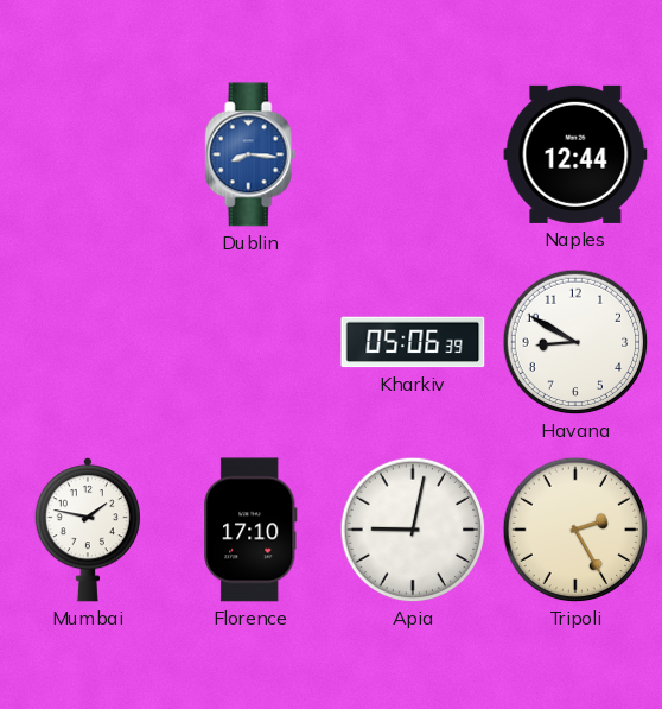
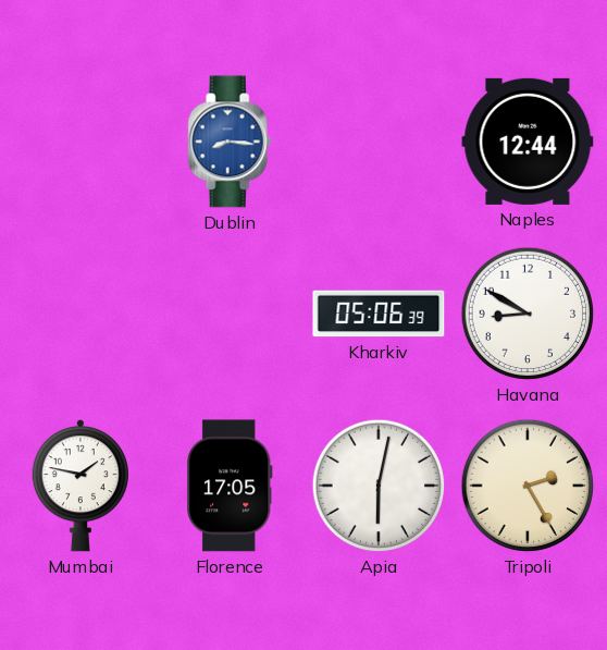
Florence: 17:10 -> 17:05
Apia: 9:02 -> 6:02
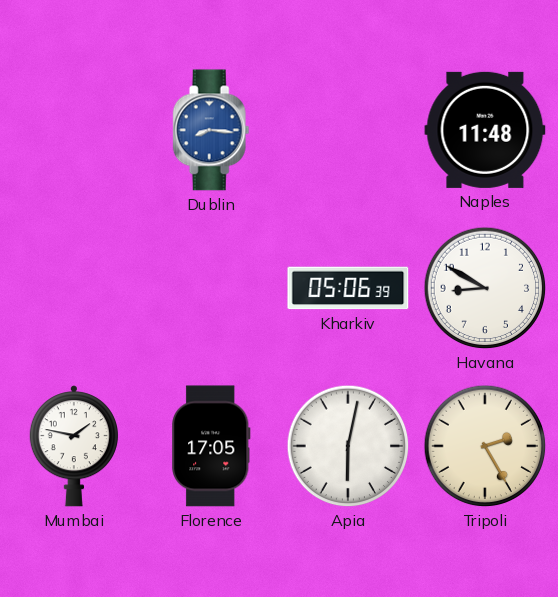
Naples: 12:44 -> 11:48
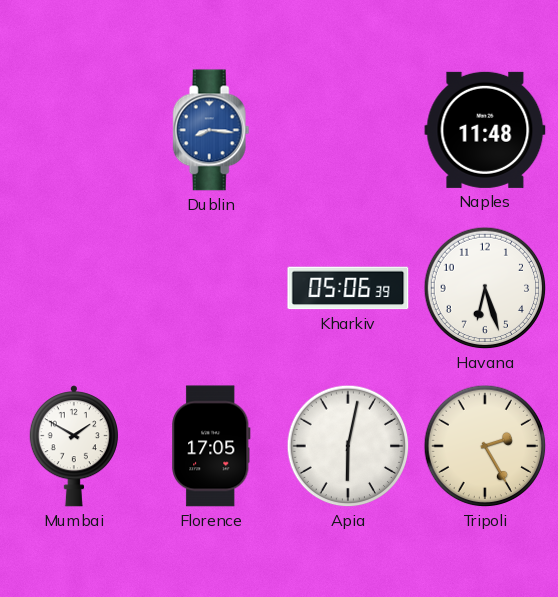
Havana: 8:50 -> 6:27
Mumbai: 1:47 -> 1:50
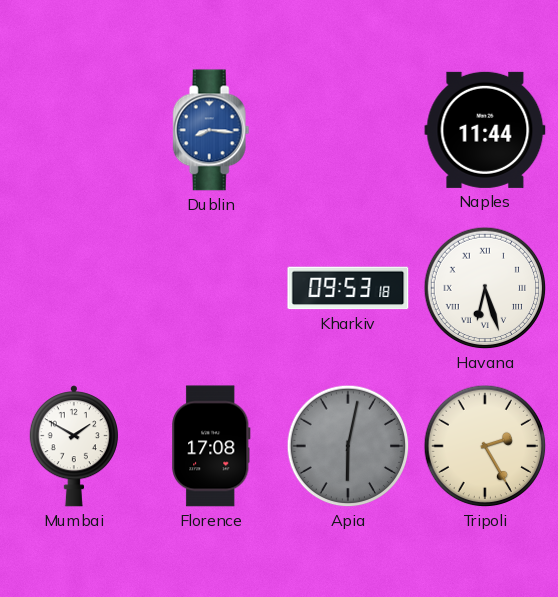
Naples: 11:48 -> 11:44
Kharkiv: 05:06 -> 09:53
Havana numerals: Arabic -> Roman
Florence: 17:05 -> 17:08
Apia dial: white -> grey
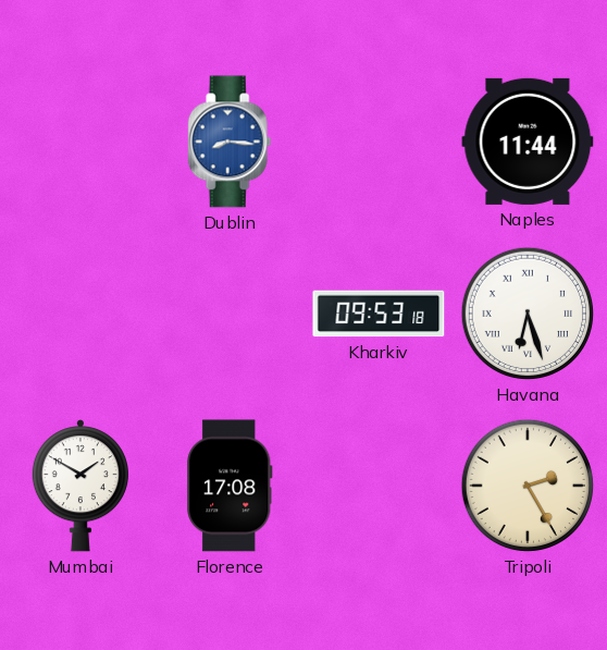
Apia: 6:02 -> none
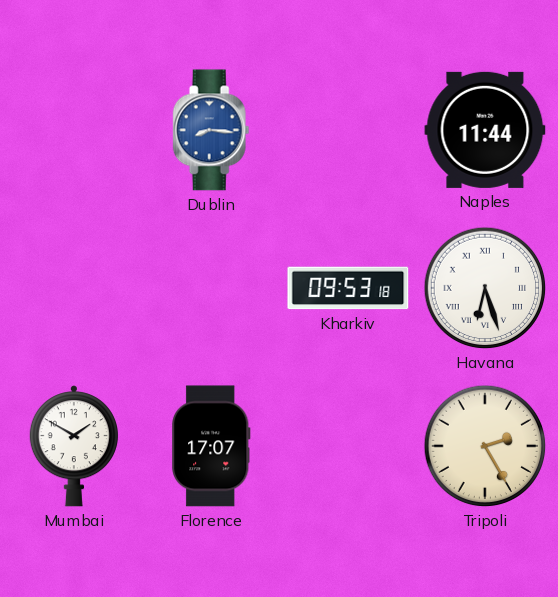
Florence: 17:08 -> 17:07
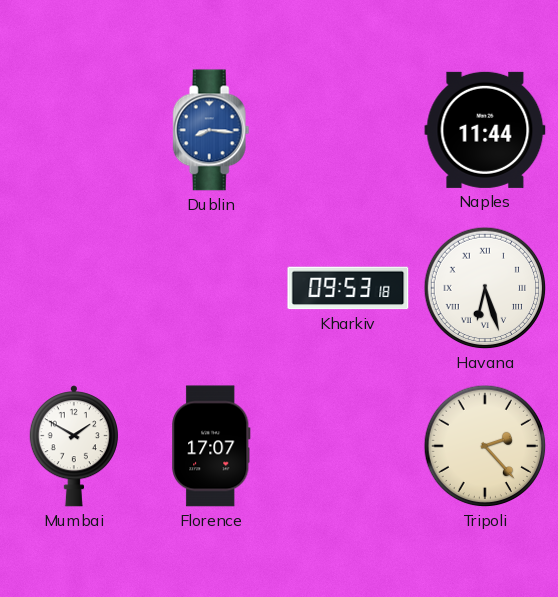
Tripoli: 2:25 -> 2:23
